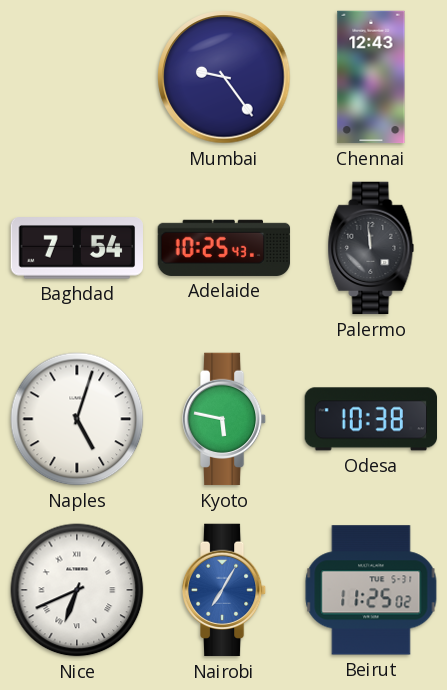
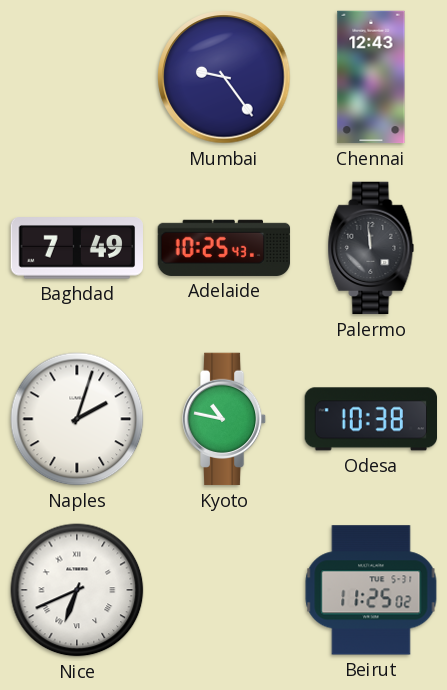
Baghdad: 7:54 -> 7:49
Naples: 5:03 -> 2:03
Kyoto: 5:47 -> 10:47
Nairobi: 7:05 -> none
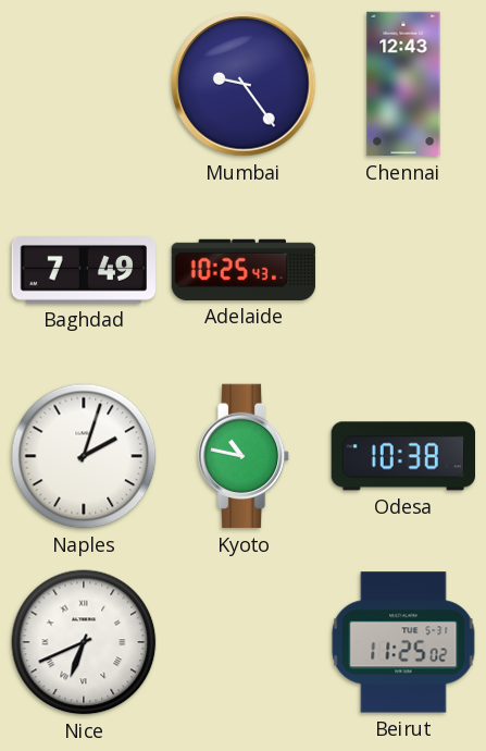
Palermo: 11:59 -> none
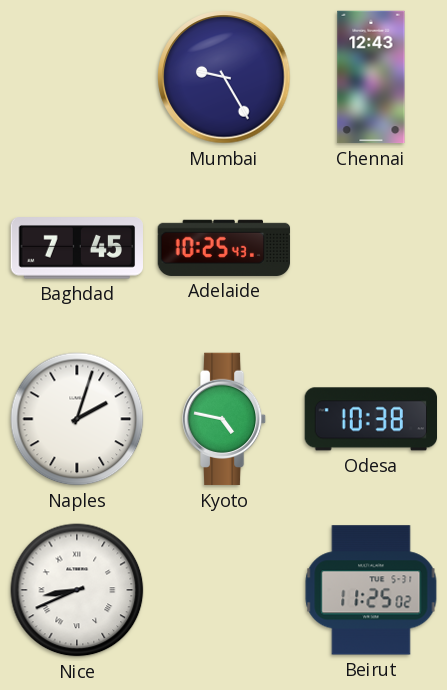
Mumbai: 9:24 -> 9:25
Baghdad: 7:49 -> 7:45
Kyoto: 10:47 -> 4:47
Nice: 6:41 -> 8:41
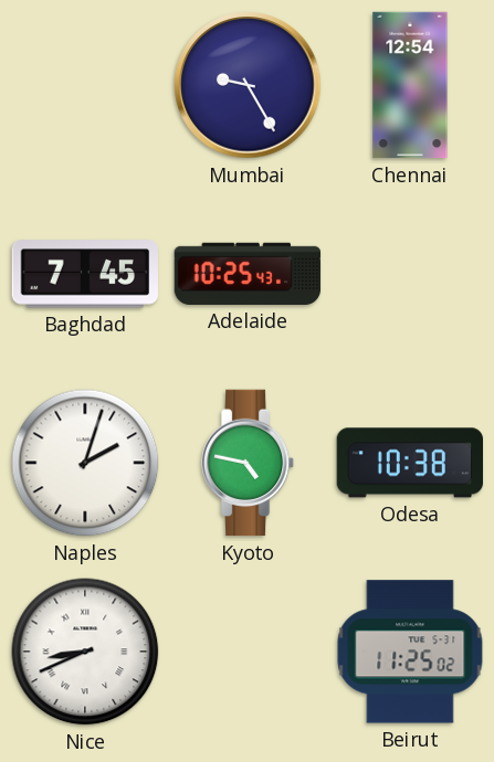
Chennai: 12:43 -> 12:54
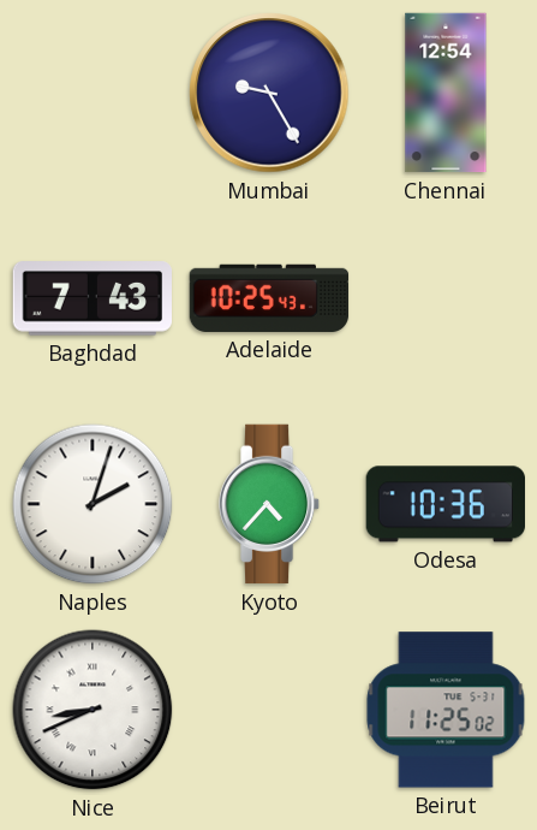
Baghdad: 7:45 -> 7:43
Kyoto: 4:47 -> 4:37
Odesa: 10:38 -> 10:36
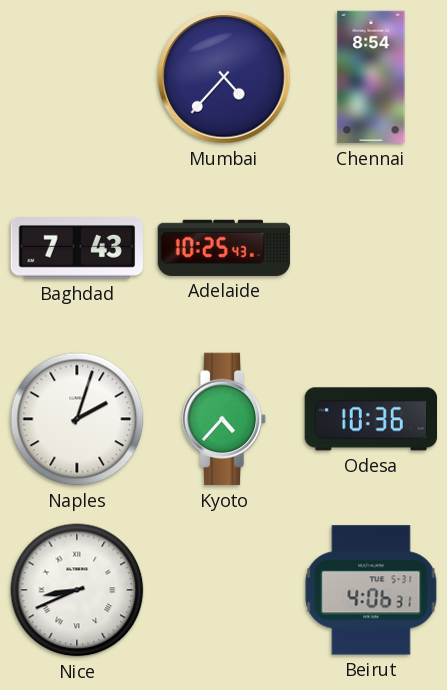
Mumbai: 9:25 -> 4:37
Chennai: 12:54 -> 8:54
Beirut: 11:25 -> 4:06
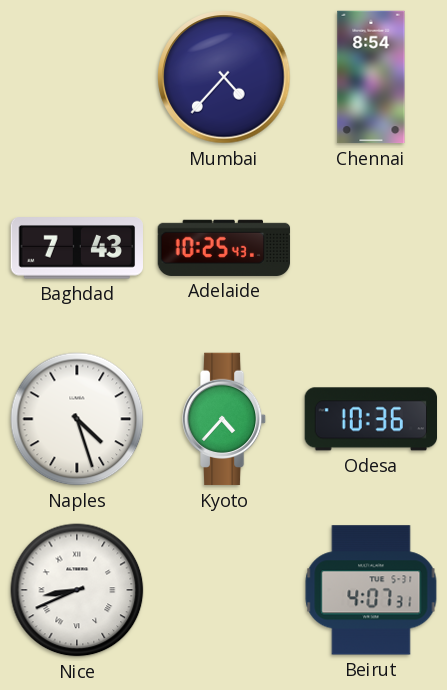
Naples: 2:03 -> 4:27
Beirut: 4:06 -> 4:07
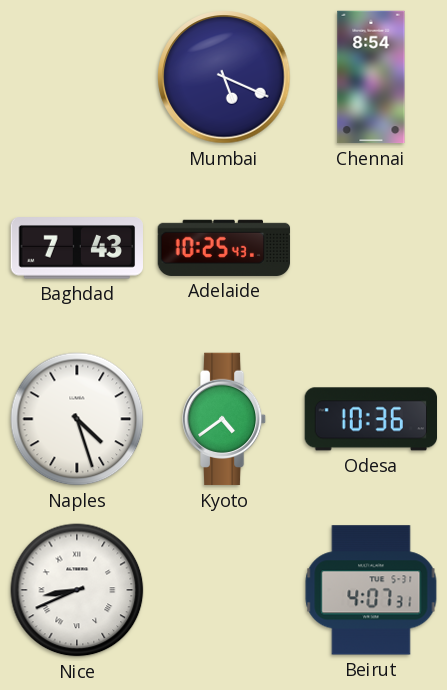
Mumbai: 4:37 -> 5:19
Kyoto: 4:37 -> 4:39
